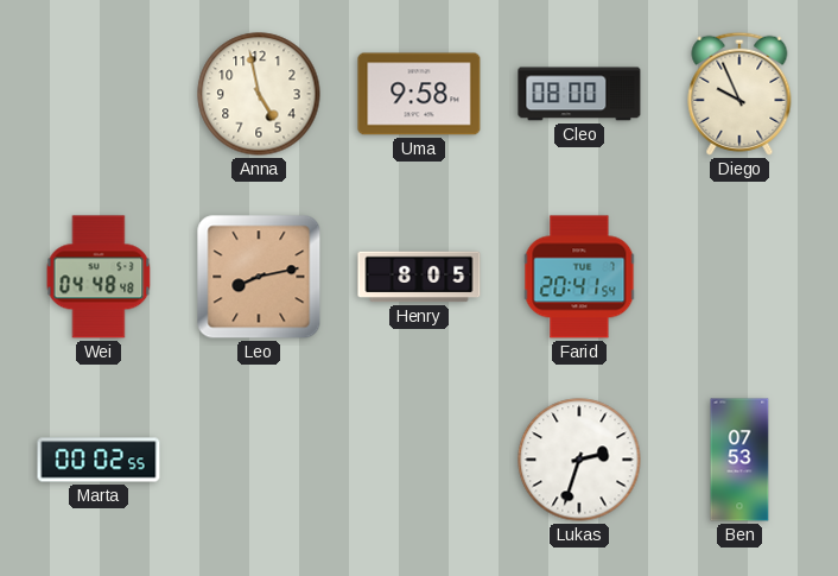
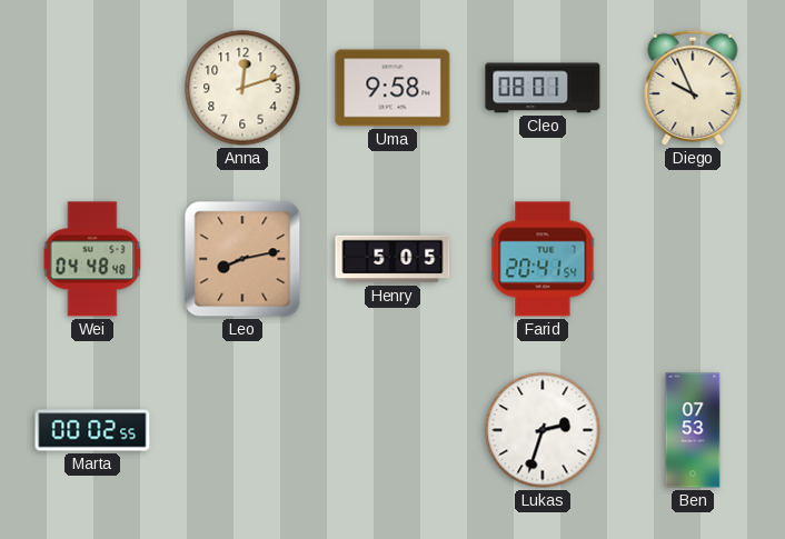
Anna: 4:58 -> 12:12
Cleo: 08:00 -> 08:01
Henry: 8:05 -> 5:05
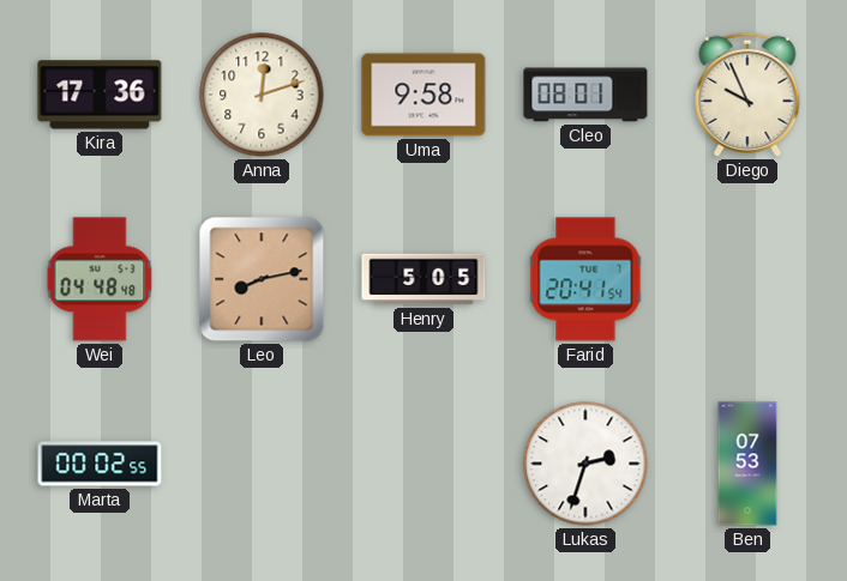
Kira: none -> 17:36
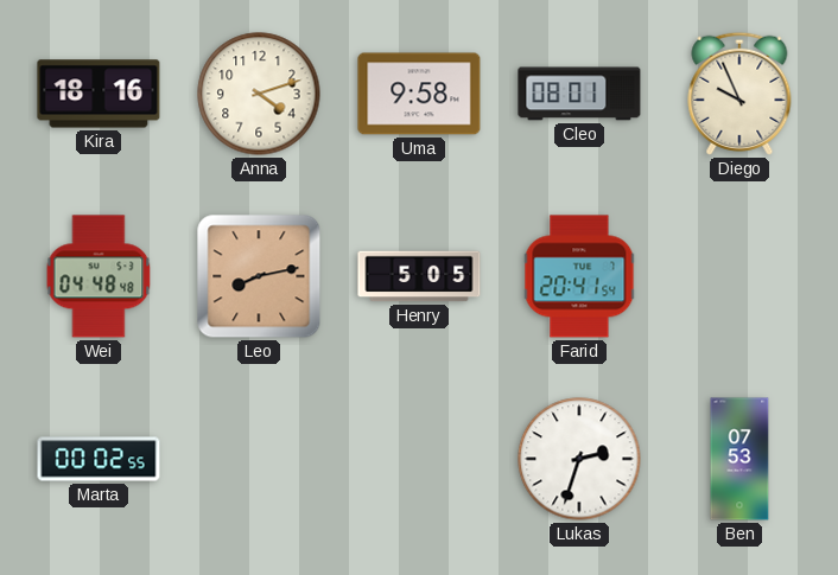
Kira: 17:36 -> 18:16
Anna: 12:12 -> 4:12
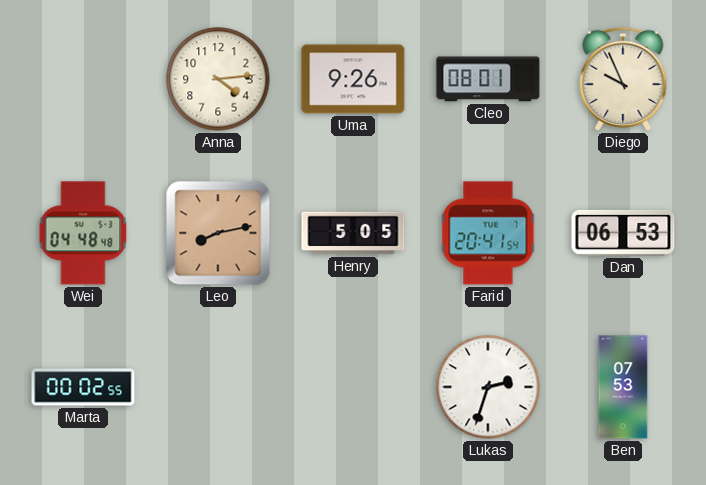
Kira: 18:16 -> none
Anna: 4:12 -> 4:14
Uma: 9:58 -> 9:26
Dan: none -> 06:53
